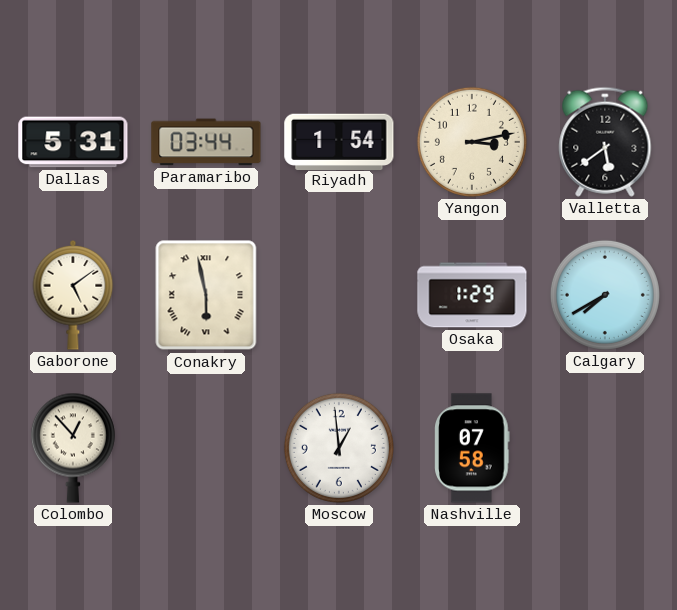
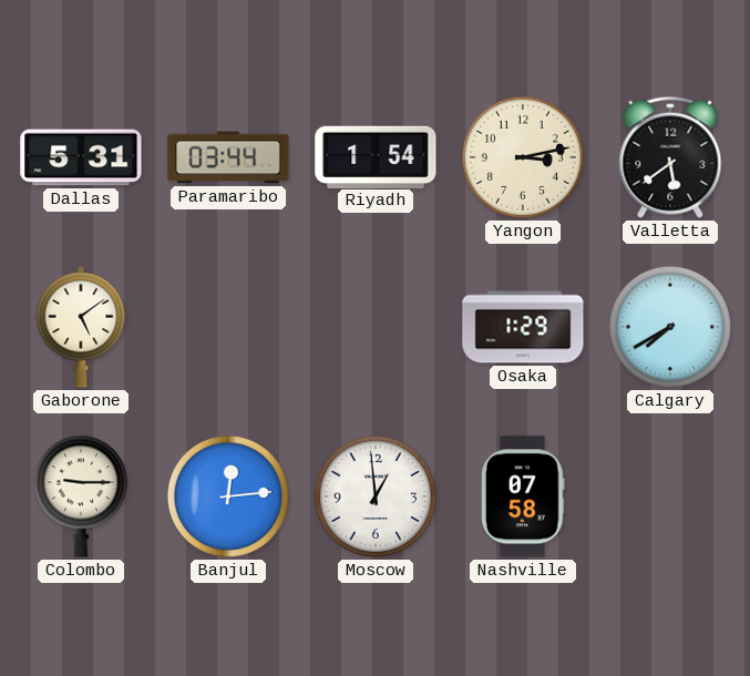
Conakry: 5:58 -> none
Colombo: 12:53 -> 9:15
Banjul: none -> 12:14
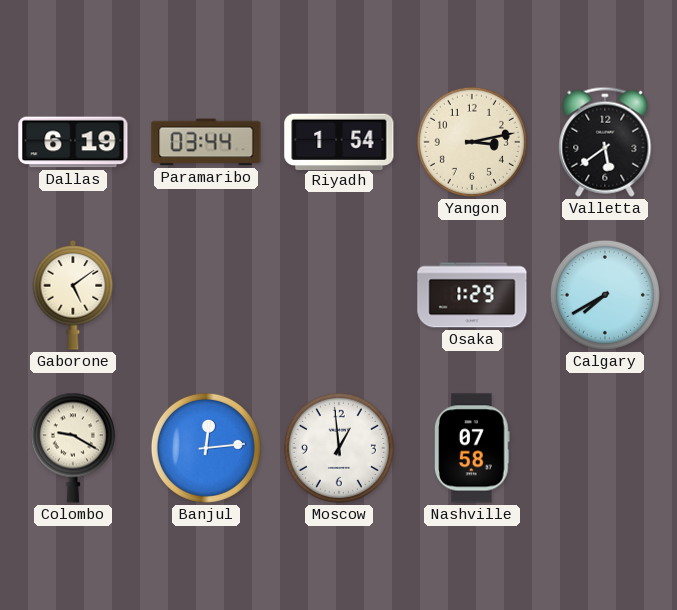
Dallas: 5:31 -> 6:19
Colombo: 9:15 -> 9:20
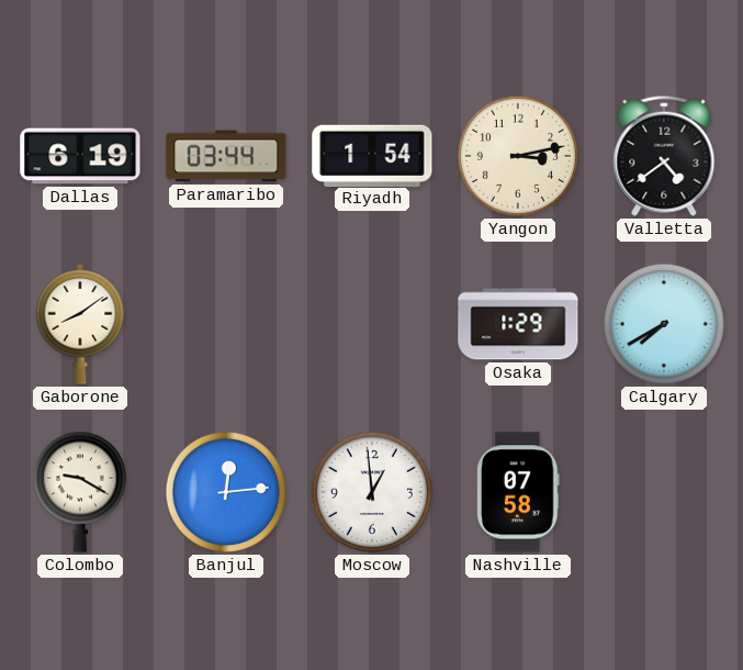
Valletta: 5:39 -> 4:39
Gaborone: 5:09 -> 8:09
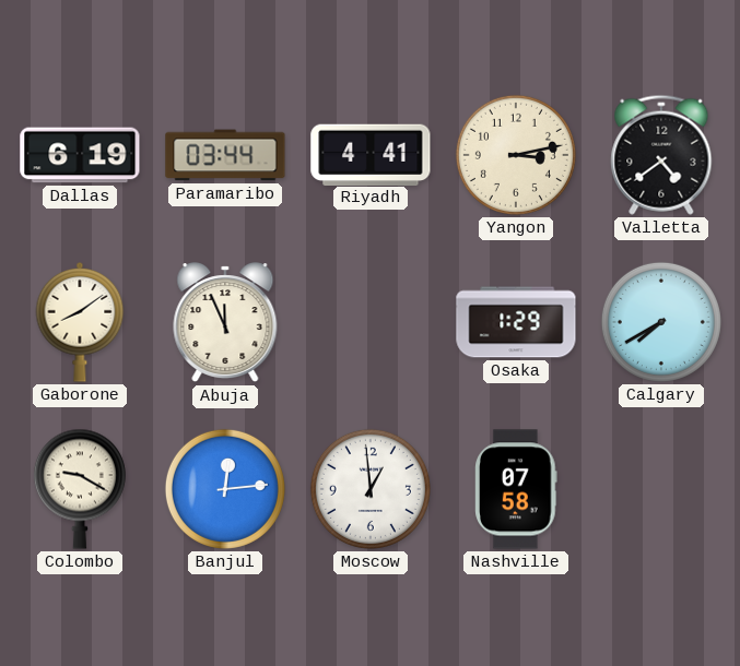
Riyadh: 1:54 -> 4:41
Abuja: none -> 11:56
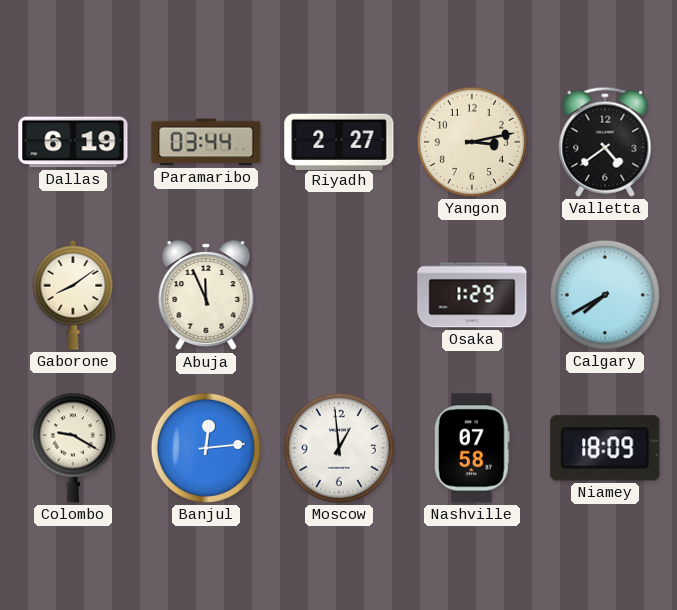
Riyadh: 4:41 -> 2:27
Niamey: none -> 18:09
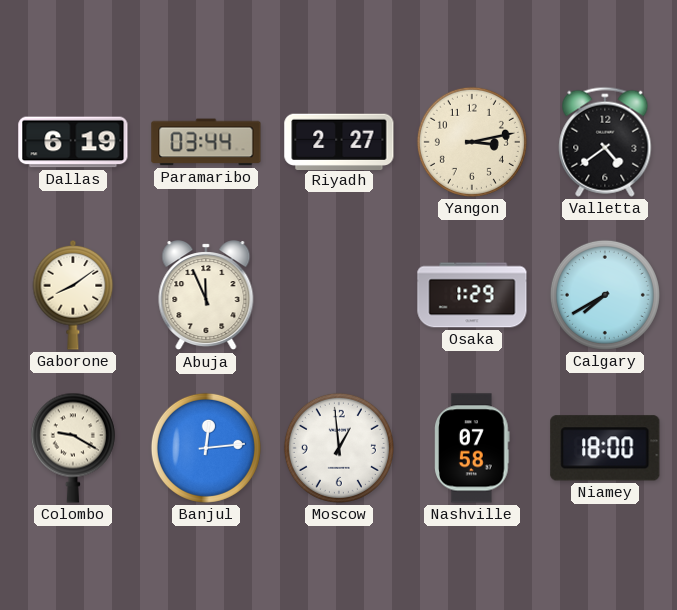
Niamey: 18:09 -> 18:00
